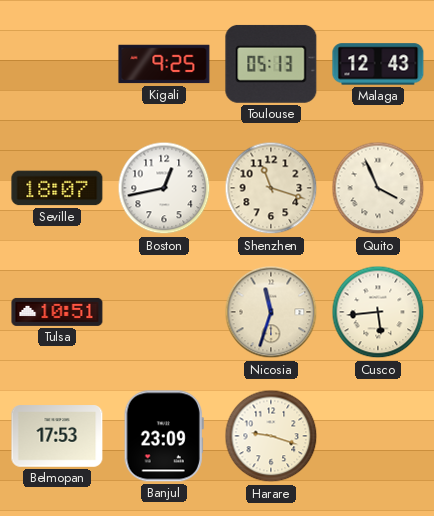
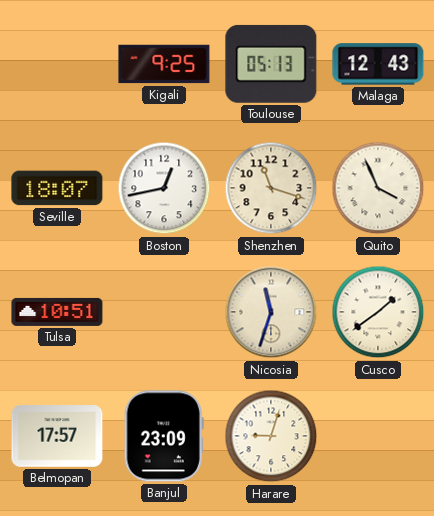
Cusco: 5:44 -> 1:39
Belmopan: 17:53 -> 17:57
Harare: 9:18 -> 9:03
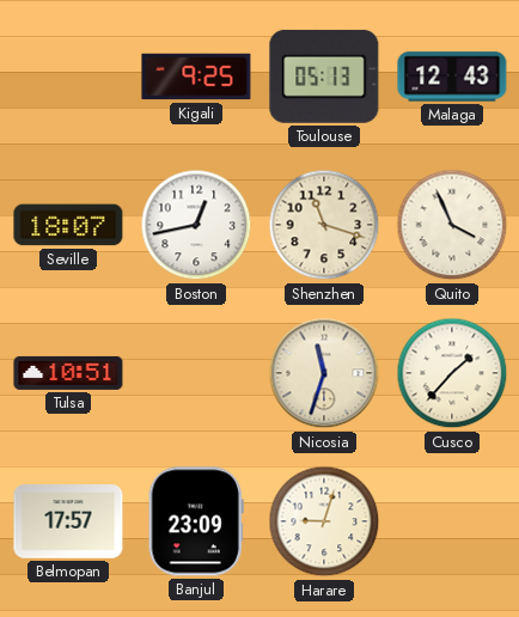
Cusco: 1:39 -> 1:37
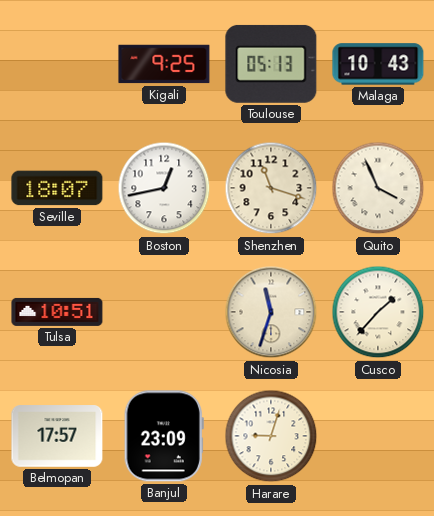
Malaga: 12:43 -> 10:43
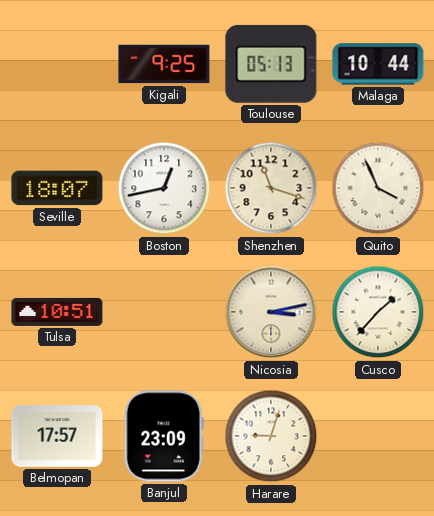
Malaga: 10:43 -> 10:44
Nicosia: 11:33 -> 3:13
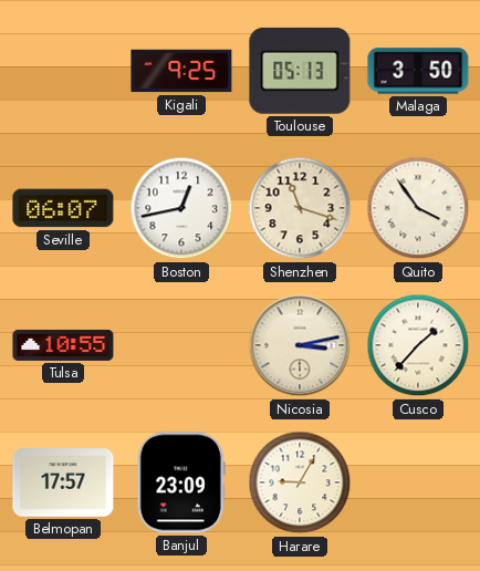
Malaga: 10:44 -> 3:50
Seville: 18:07 -> 06:07
Quito: 3:56 -> 3:54
Tulsa: 10:51 -> 10:55
Harare: 9:03 -> 9:05
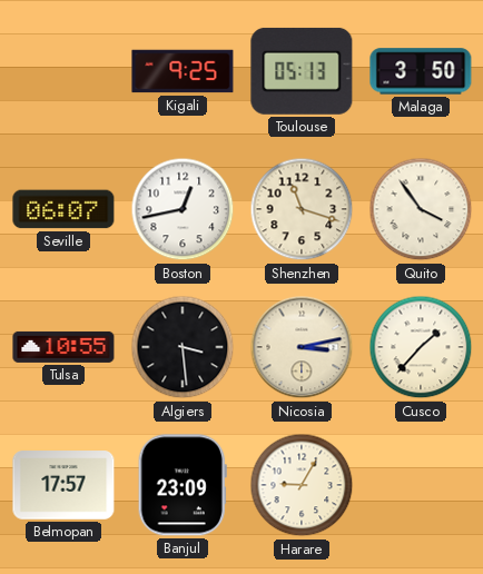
Algiers: none -> 3:29
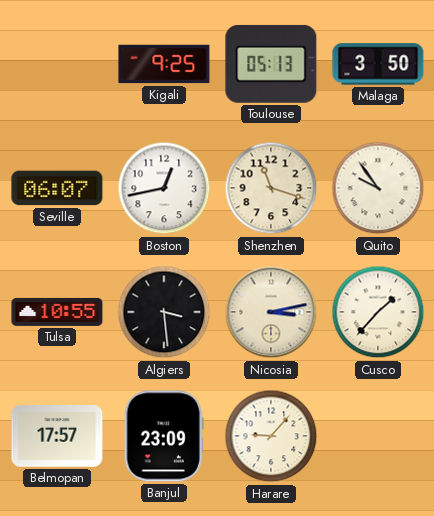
Quito: 3:54 -> 9:54
Harare: 9:05 -> 9:07
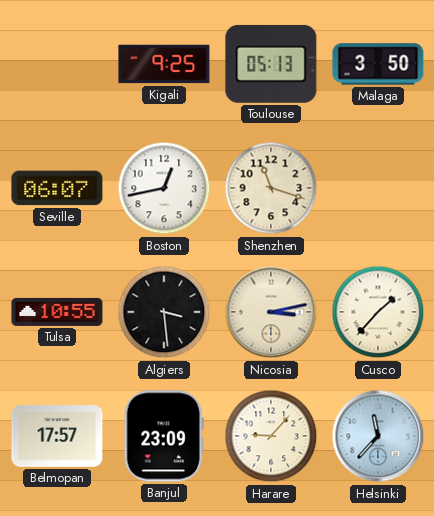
Quito: 9:54 -> none
Helsinki: none -> 11:37
